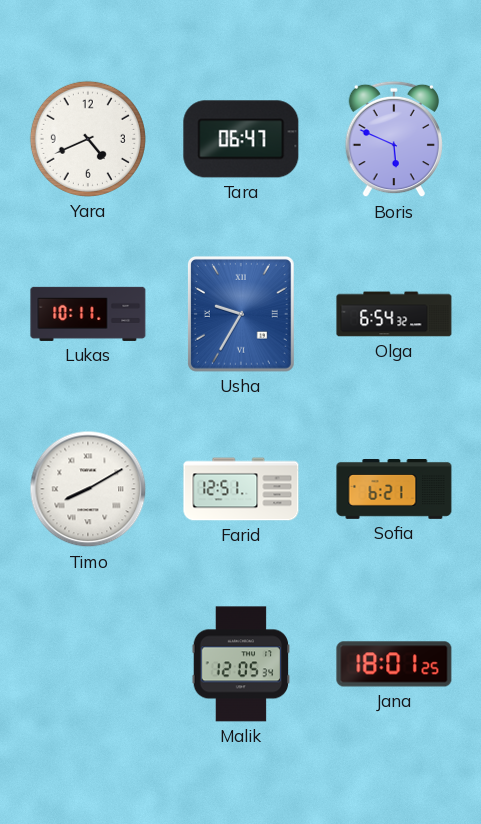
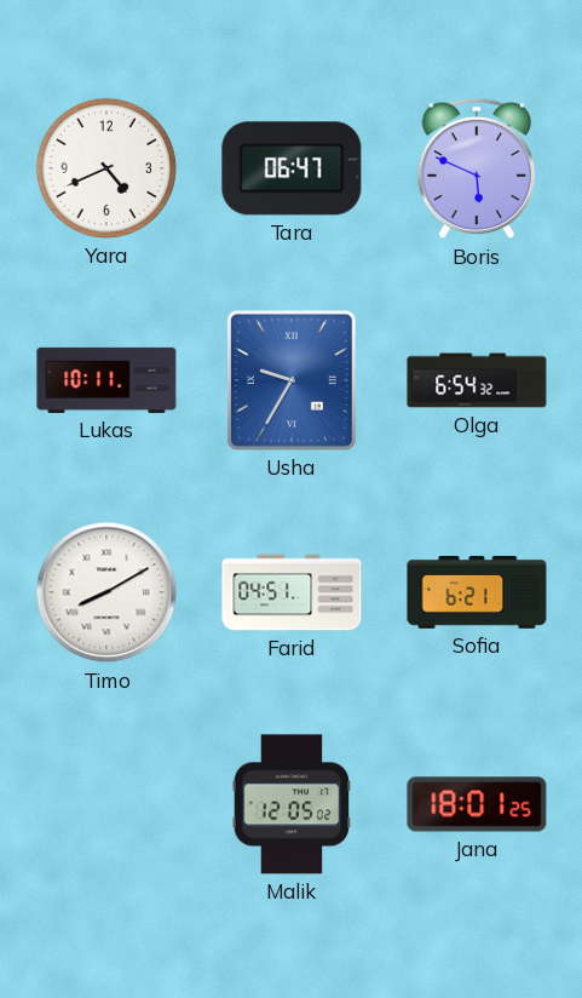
Farid: 12:51 -> 04:51
Malik: 12:05:34 -> 12:05:02
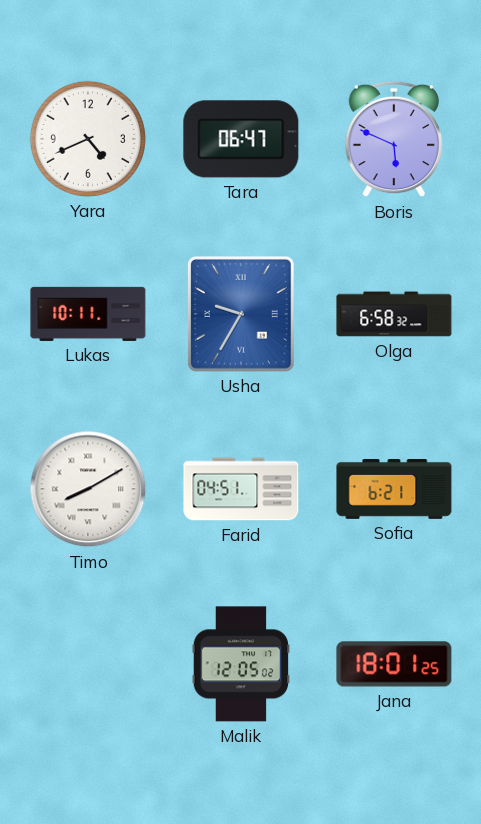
Olga: 6:54 -> 6:58
